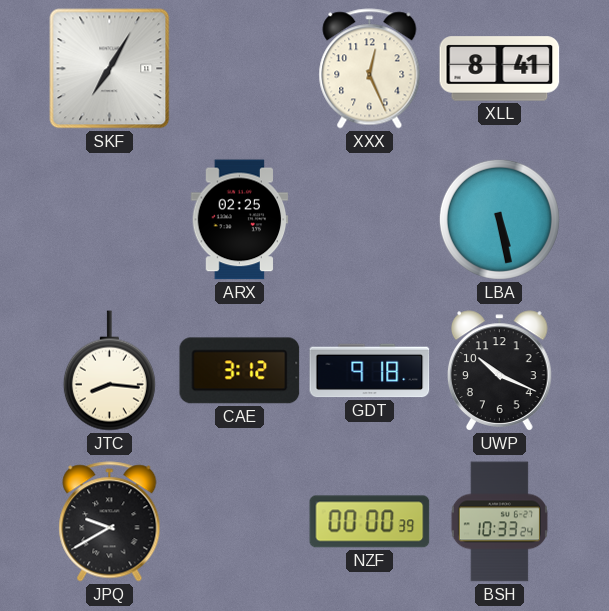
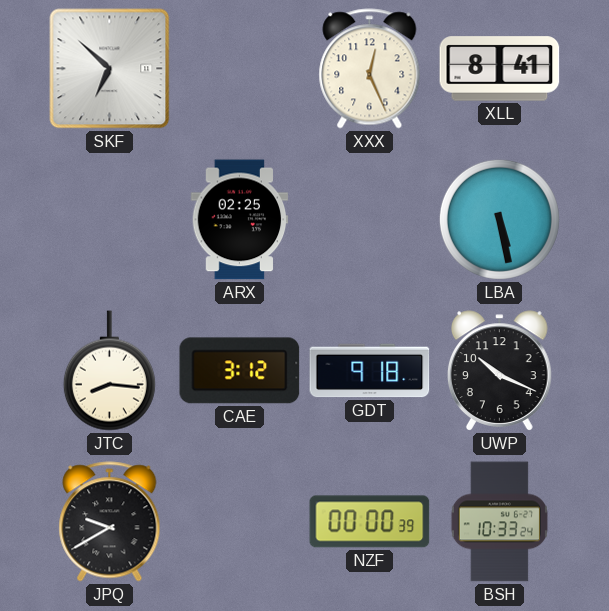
SKF: 7:05 -> 6:52
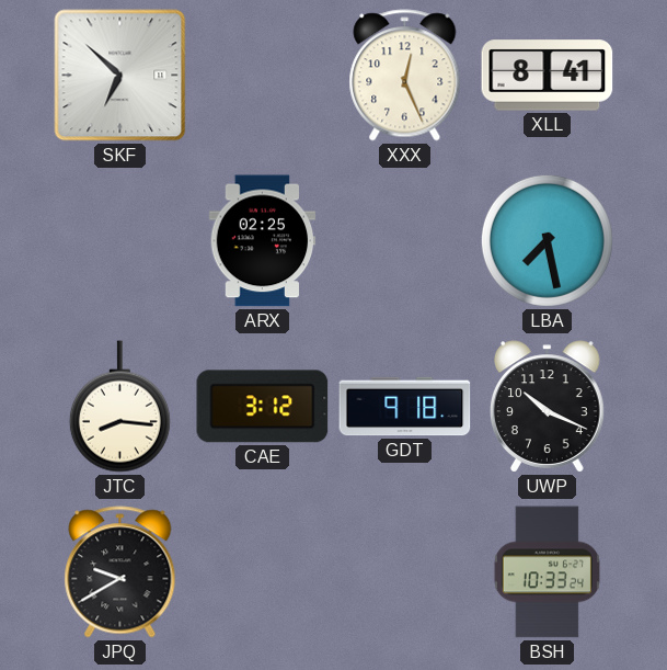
LBA: 5:28 -> 7:28
NZF: 00:00 -> none
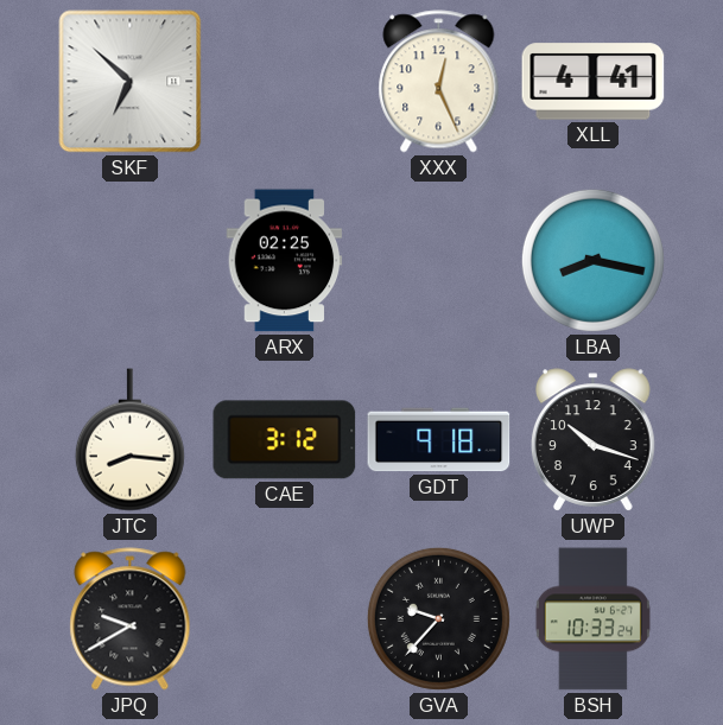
XLL: 8:41 -> 4:41
LBA: 7:28 -> 8:17
UWP: 10:19 -> 10:18
GVA: none -> 9:37
